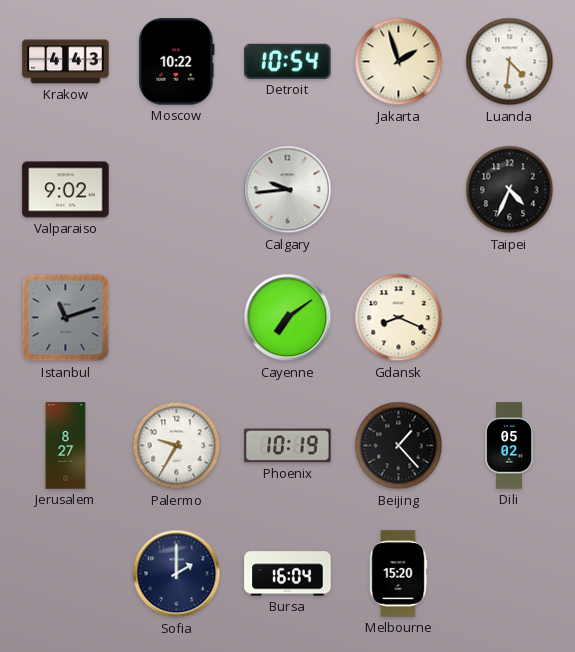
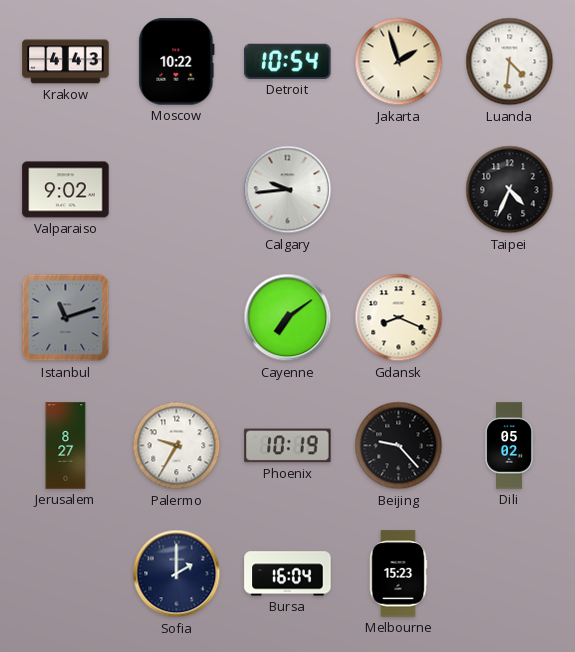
Beijing: 1:23 -> 9:23
Melbourne: 15:20 -> 15:23
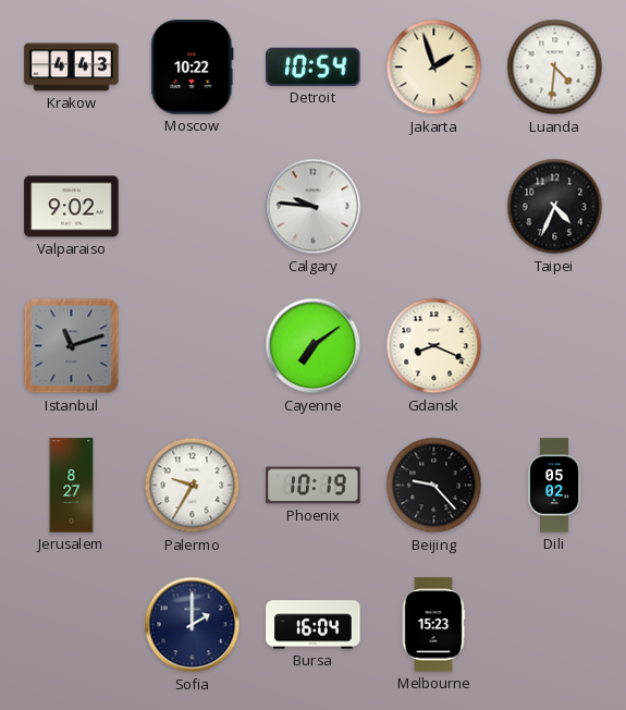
Calgary: 9:44 -> 9:46
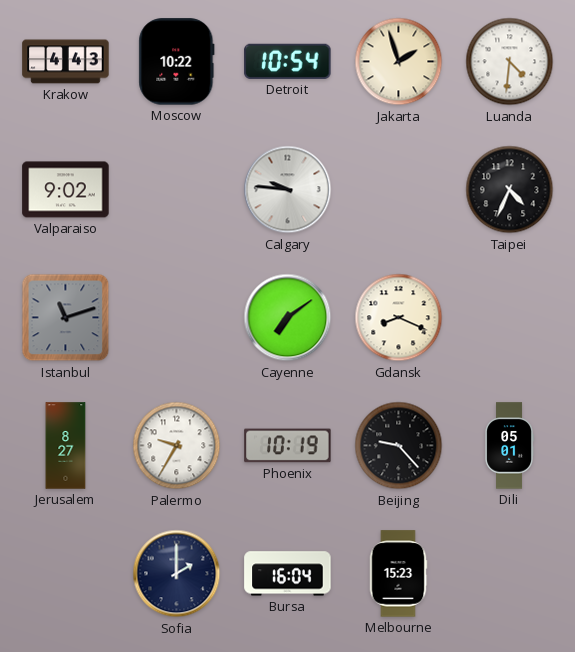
Dili: 05:02 -> 05:01
